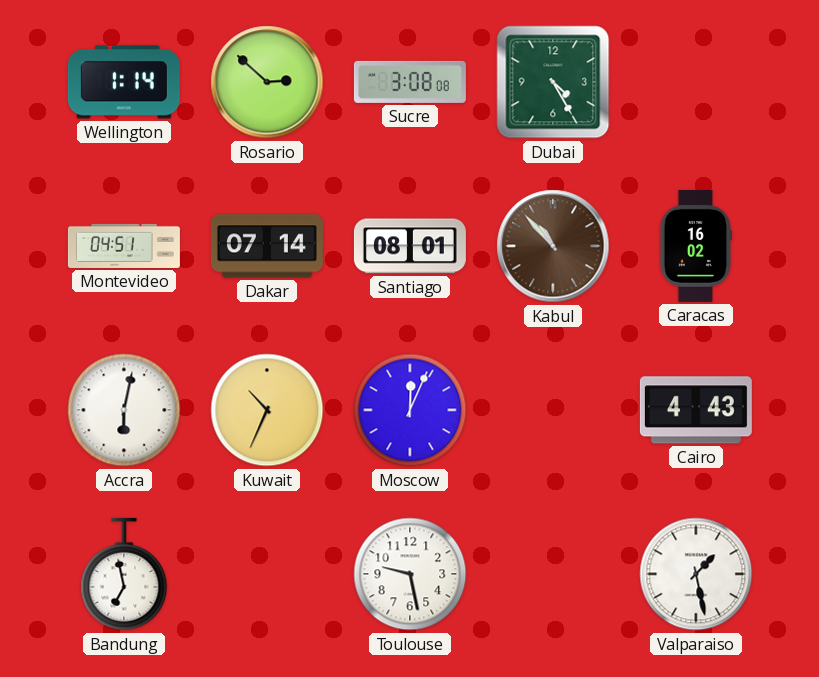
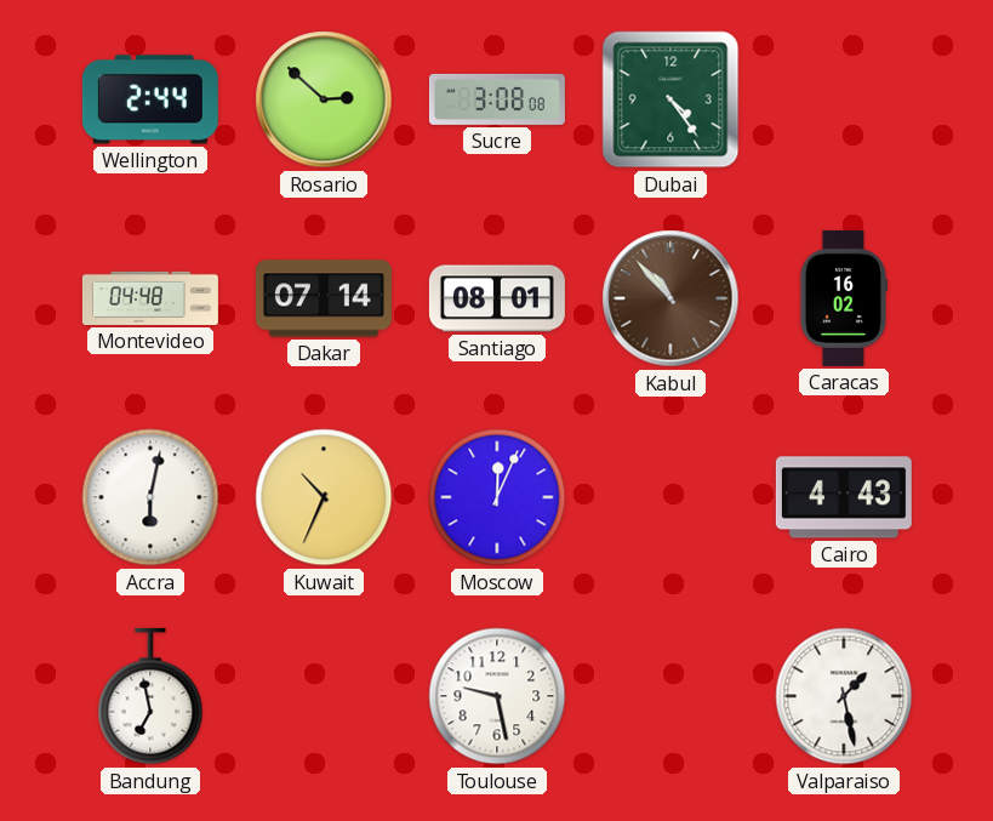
Wellington: 1:14 -> 2:44
Dubai: 4:25 -> 4:24
Montevideo: 04:51 -> 04:48
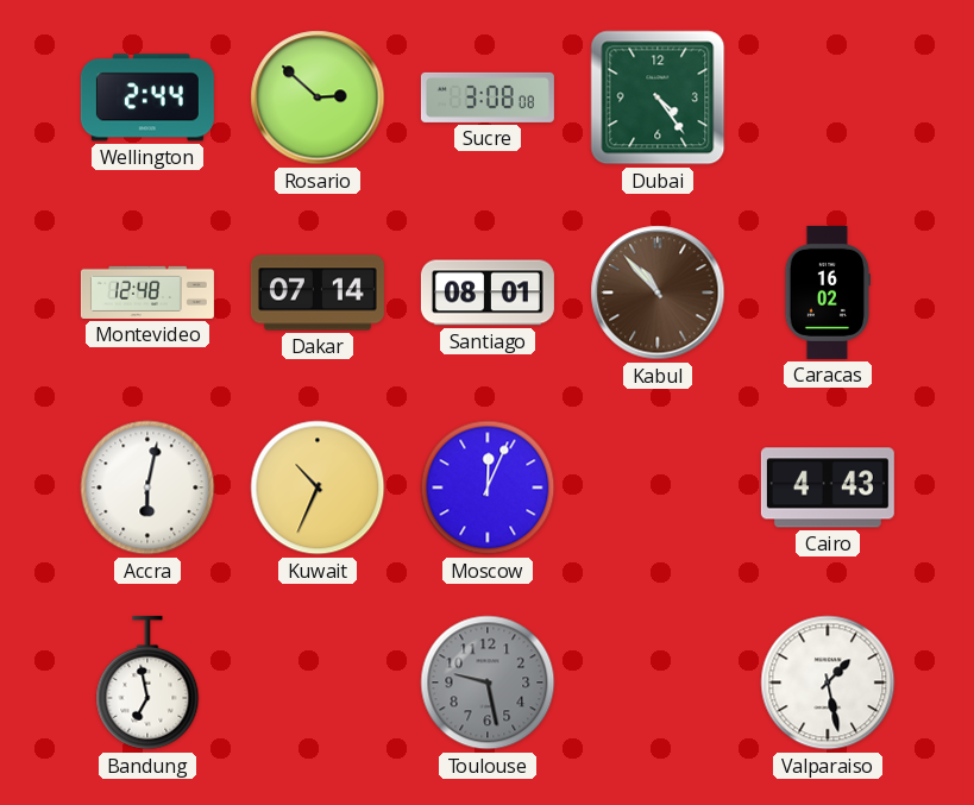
Montevideo: 04:48 -> 12:48
Toulouse dial: white -> grey
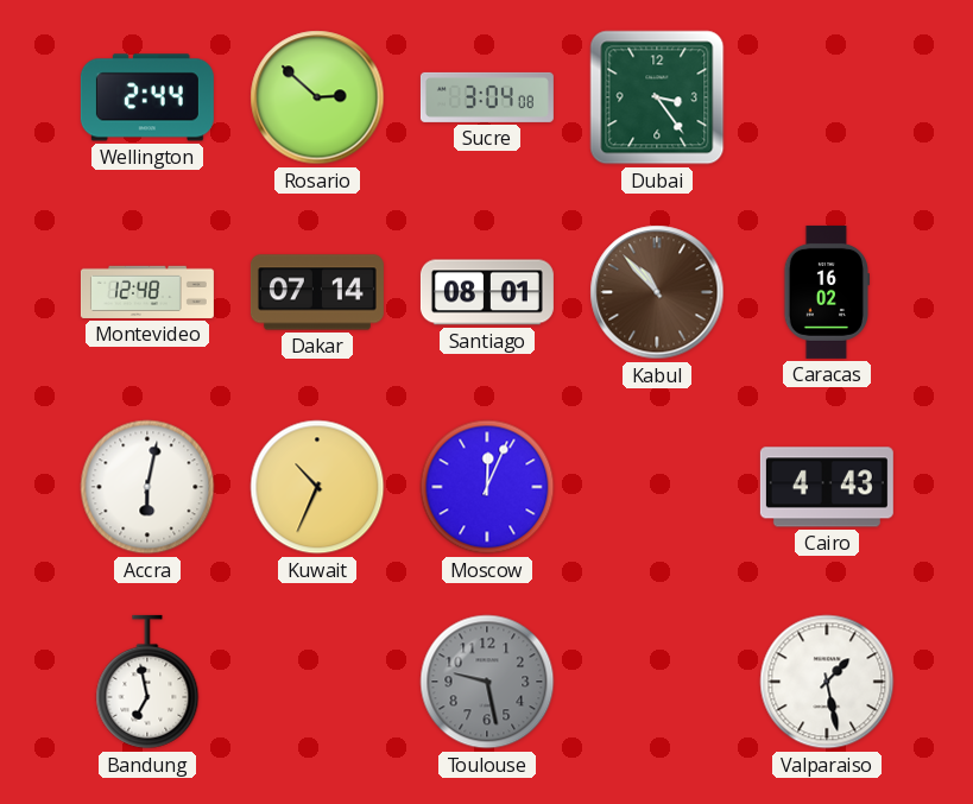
Sucre: 3:08 -> 3:04
Dubai: 4:24 -> 3:24
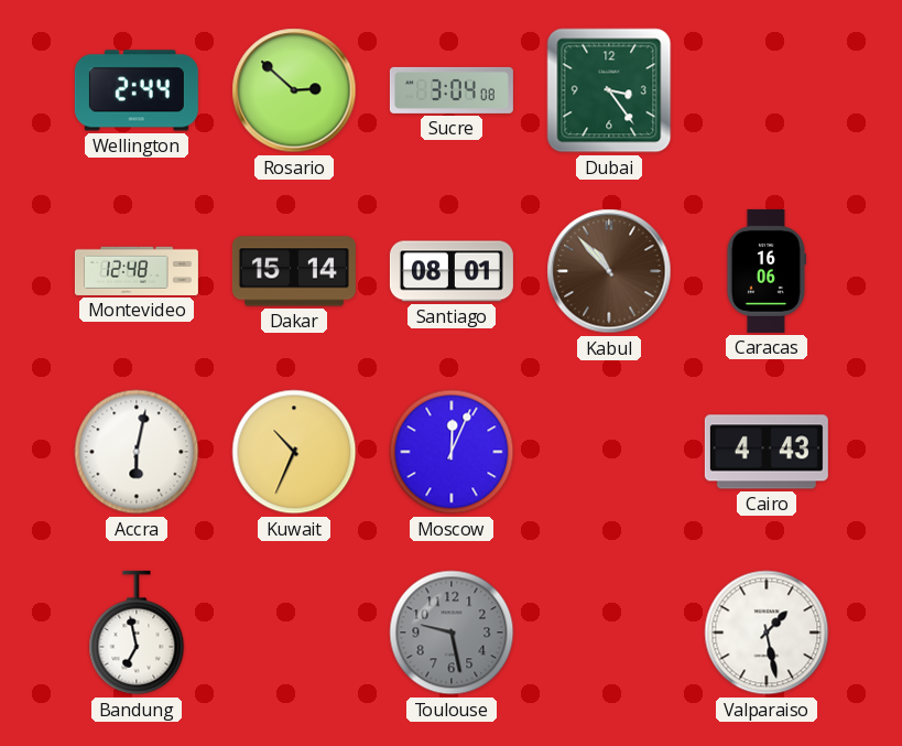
Dakar: 07:14 -> 15:14
Caracas: 16:02 -> 16:06
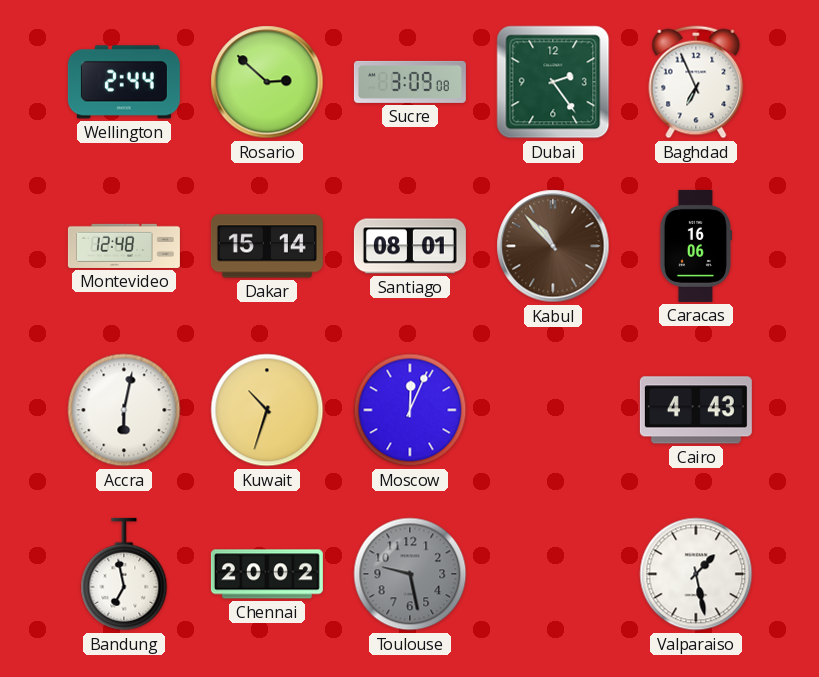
Sucre: 3:04 -> 3:09
Dubai: 3:24 -> 2:24
Baghdad: none -> 6:56
Kuwait: 10:34 -> 10:33
Chennai: none -> 20:02
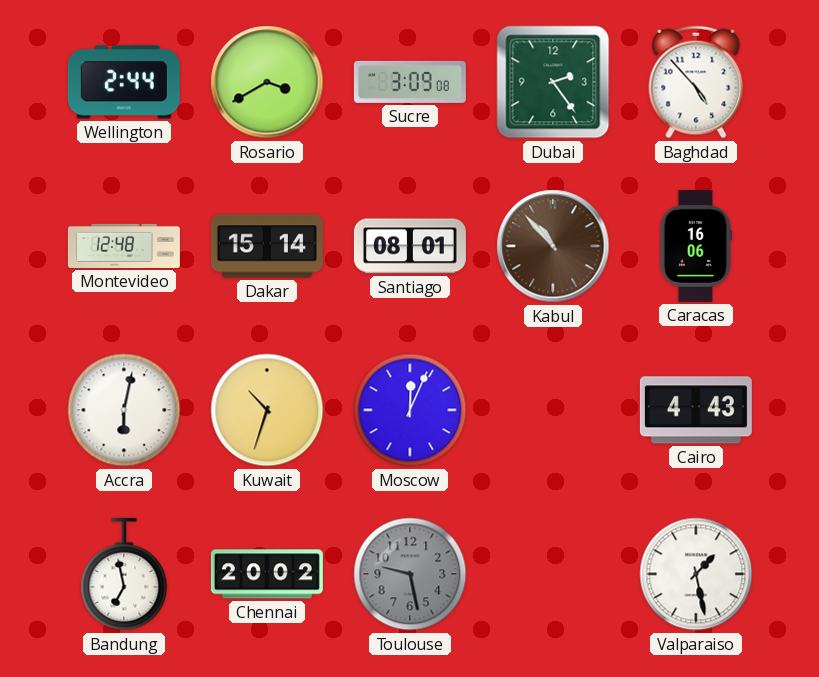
Rosario: 2:52 -> 3:40
Baghdad: 6:56 -> 4:53
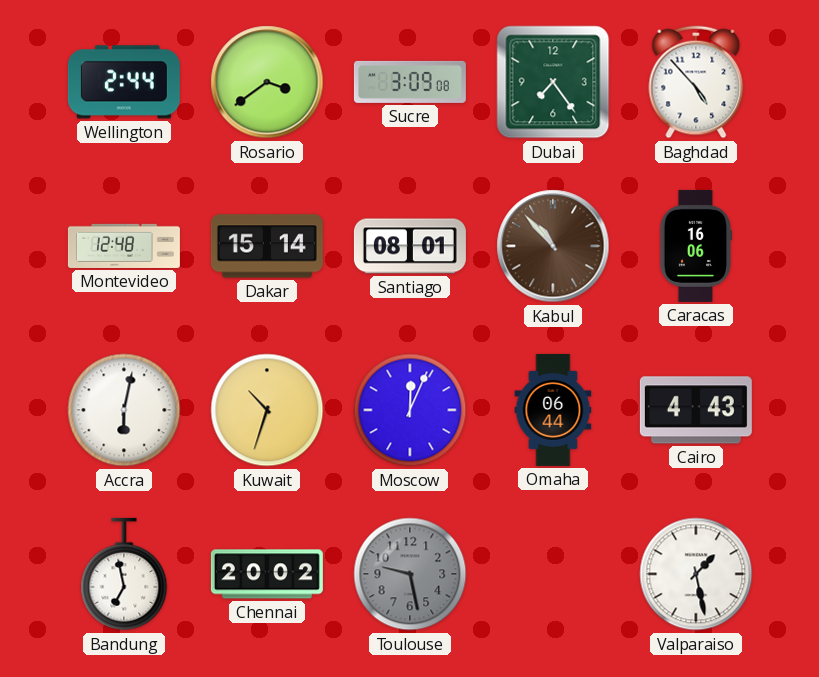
Rosario: 3:40 -> 3:39
Dubai: 2:24 -> 7:24
Omaha: none -> 06:44
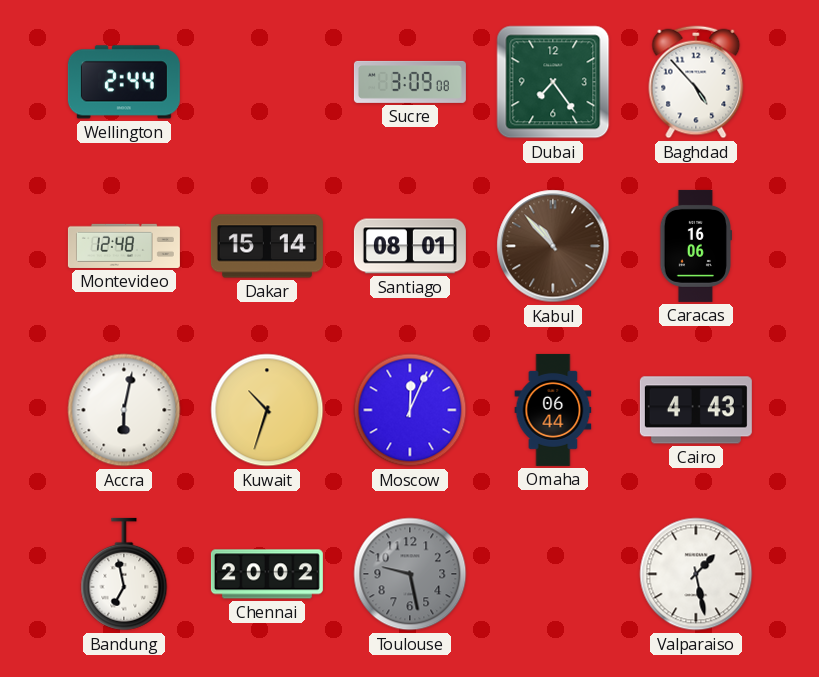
Rosario: 3:39 -> none
